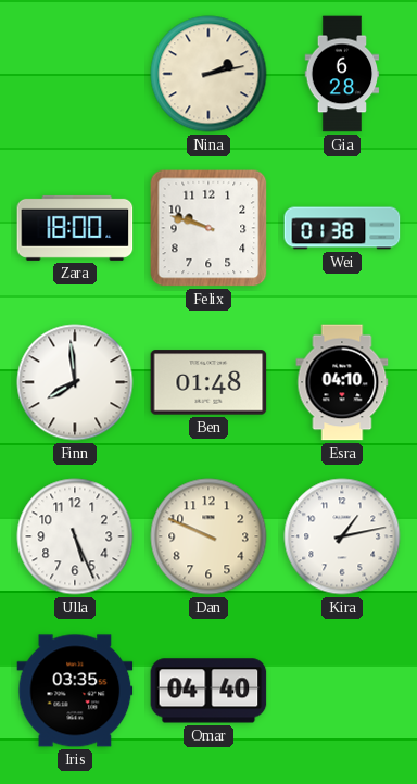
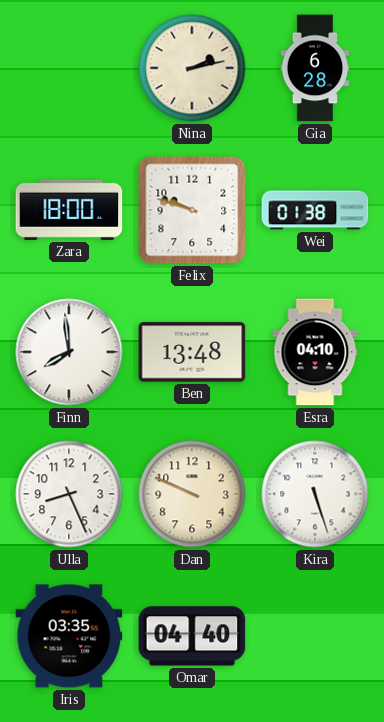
Ben: 01:48 -> 13:48
Ulla: 5:26 -> 8:26
Kira: 1:13 -> 5:27
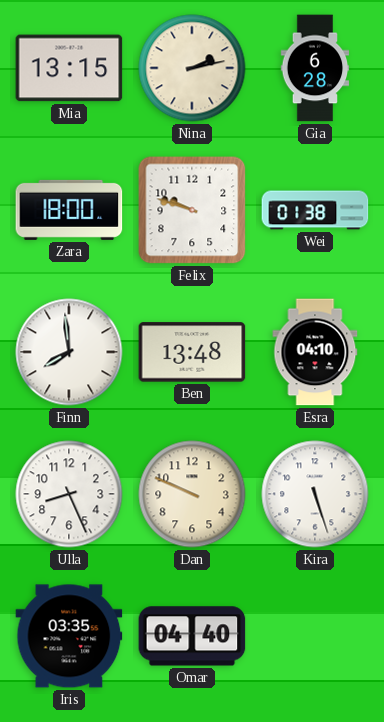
Mia: none -> 13:15
